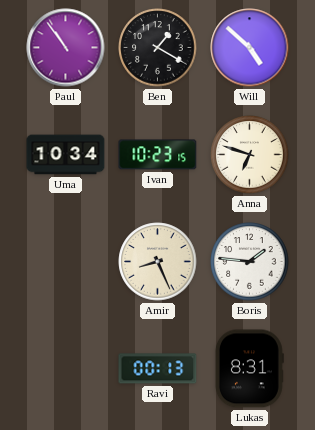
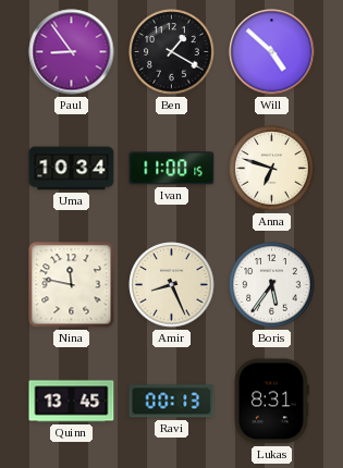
Paul: 10:54 -> 8:54
Ivan: 10:23 -> 11:00
Nina: none -> 11:47
Boris: 1:46 -> 5:36
Quinn: none -> 13:45
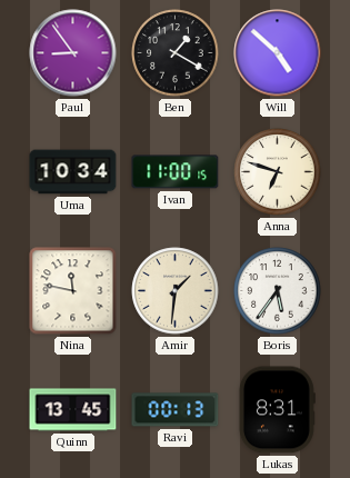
Amir: 8:26 -> 1:31
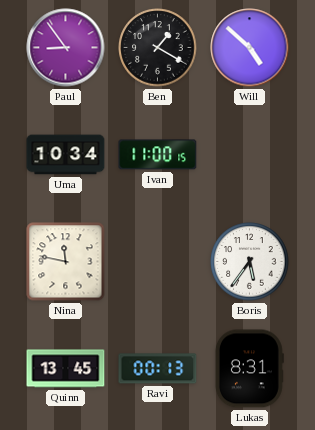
Anna: 6:48 -> none
Amir: 1:31 -> none
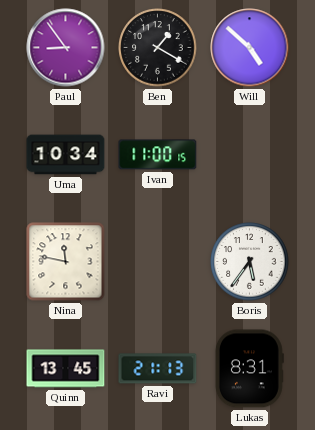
Ravi: 00:13 -> 21:13
